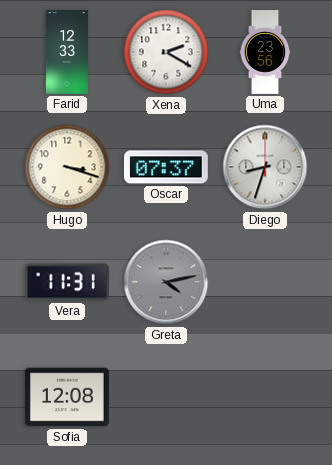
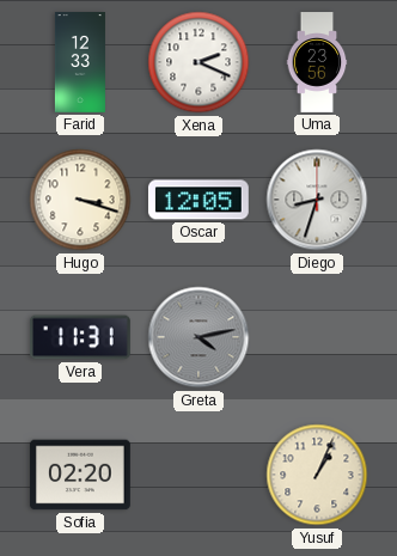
Xena: 2:20 -> 2:19
Oscar: 07:37 -> 12:05
Sofia: 12:08 -> 02:20
Yusuf: none -> 1:04
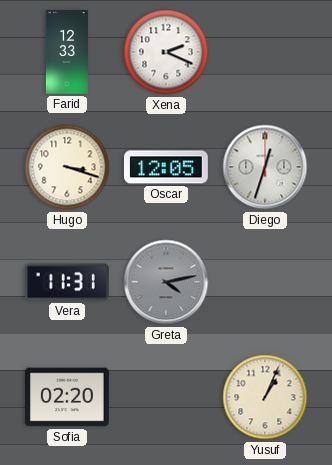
Uma: 23:56 -> none
Diego: 8:33 -> 12:33
